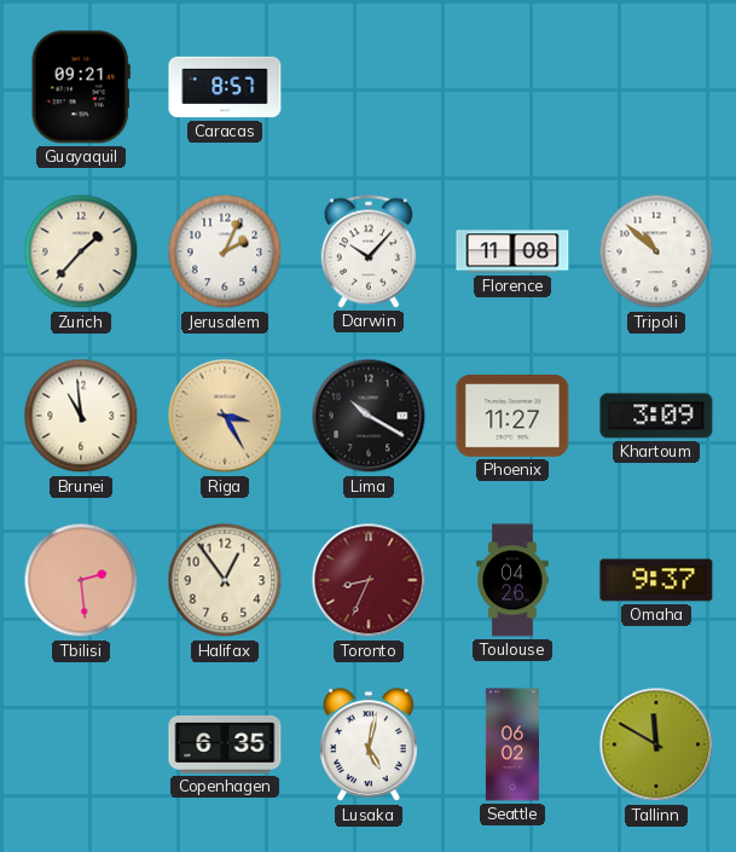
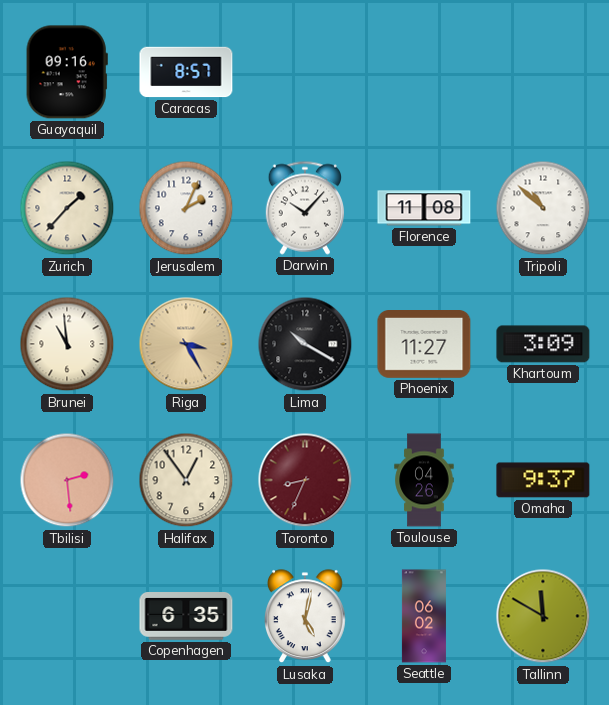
Guayaquil: 09:21 -> 09:16
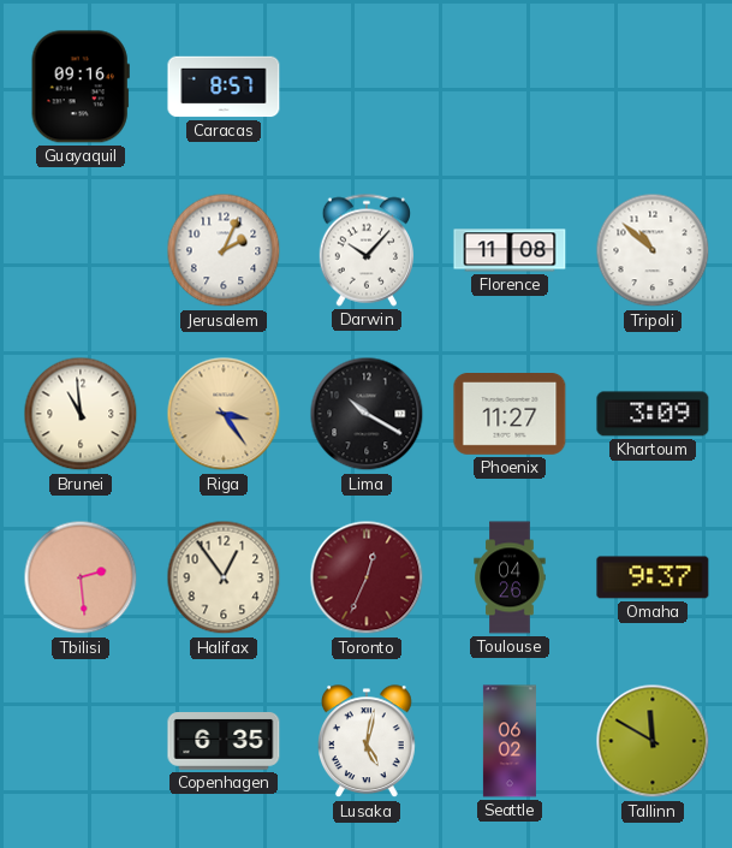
Zurich: 1:37 -> none
Riga: 3:25 -> 3:24
Toronto: 8:34 -> 12:34
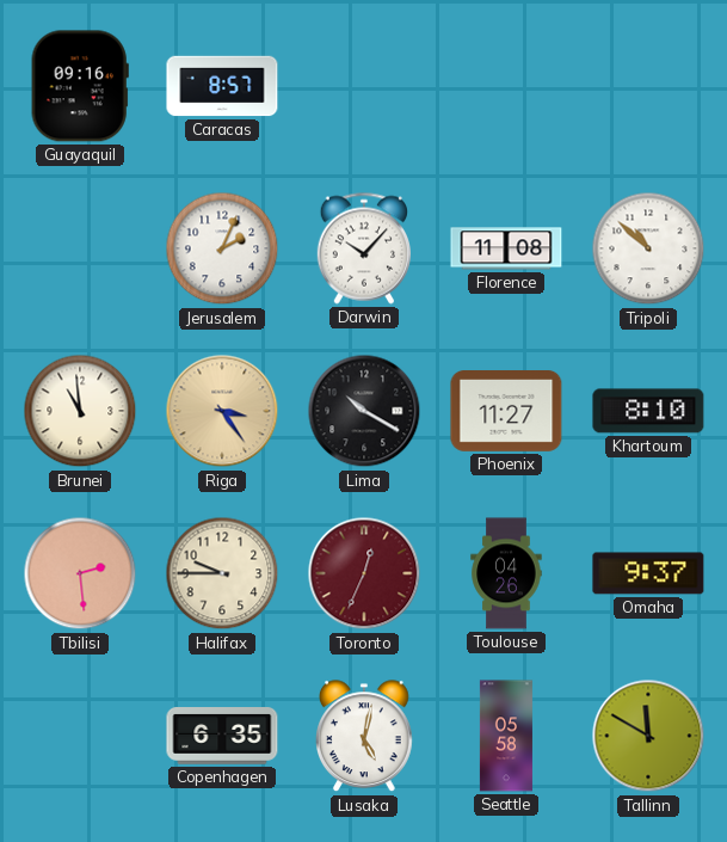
Khartoum: 3:09 -> 8:10
Halifax: 12:54 -> 9:45
Seattle: 06:02 -> 05:58
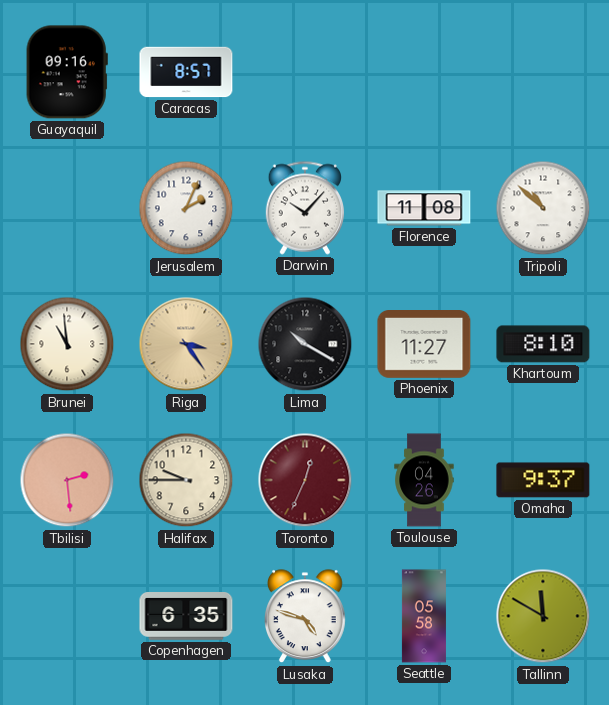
Lusaka: 5:02 -> 4:48
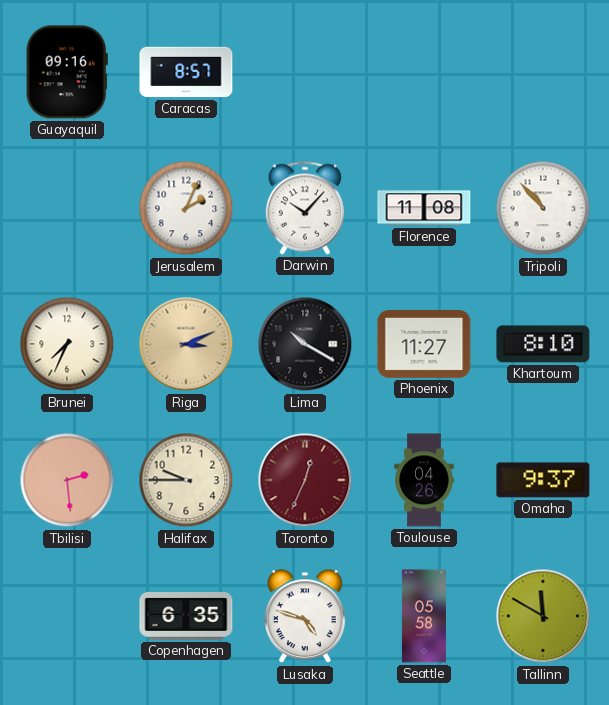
Tripoli: 10:52 -> 10:53
Brunei: 10:59 -> 7:34
Riga: 3:24 -> 3:11
